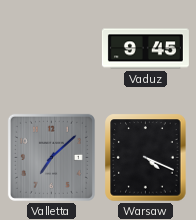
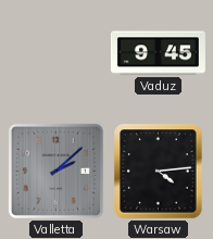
Valletta: 7:08 -> 2:08
Warsaw: 4:19 -> 4:14
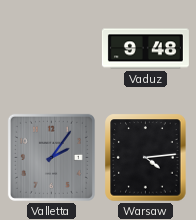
Vaduz: 9:45 -> 9:48
Valletta: 2:08 -> 2:06
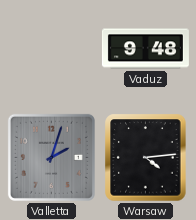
Valletta: 2:06 -> 2:03
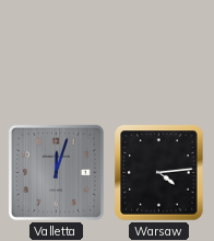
Vaduz: 9:48 -> none
Valletta: 2:03 -> 12:03
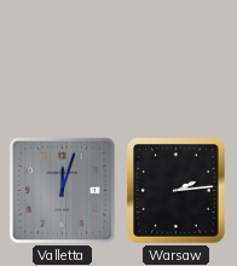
Warsaw: 4:14 -> 2:14
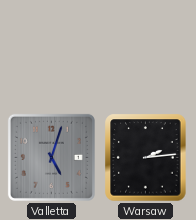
Valletta: 12:03 -> 5:03
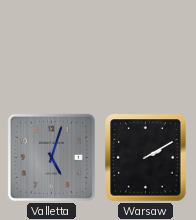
Warsaw: 2:14 -> 2:10
